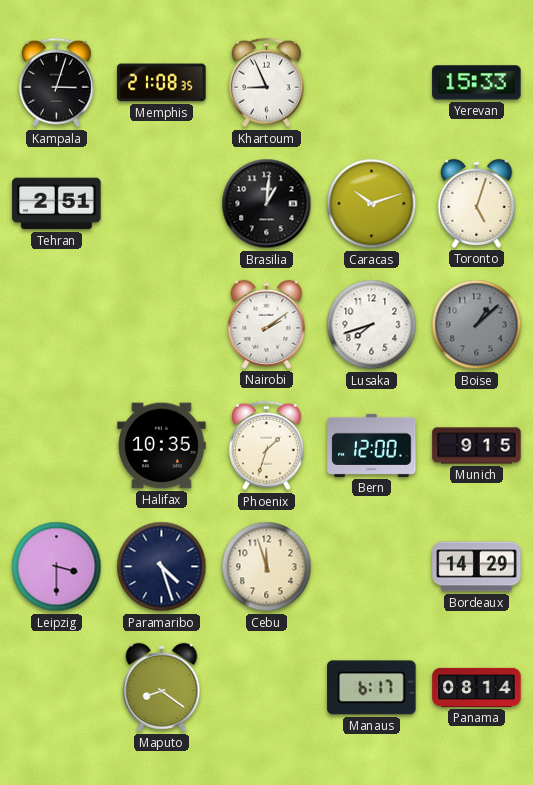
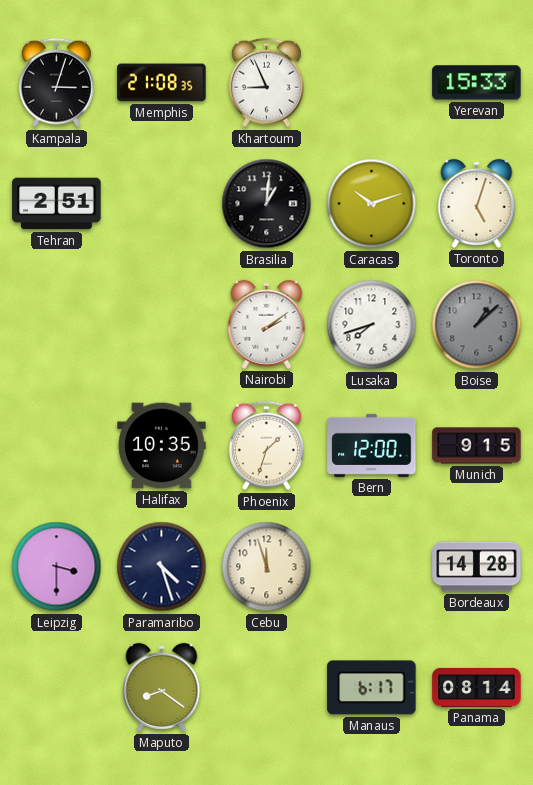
Bordeaux: 14:29 -> 14:28
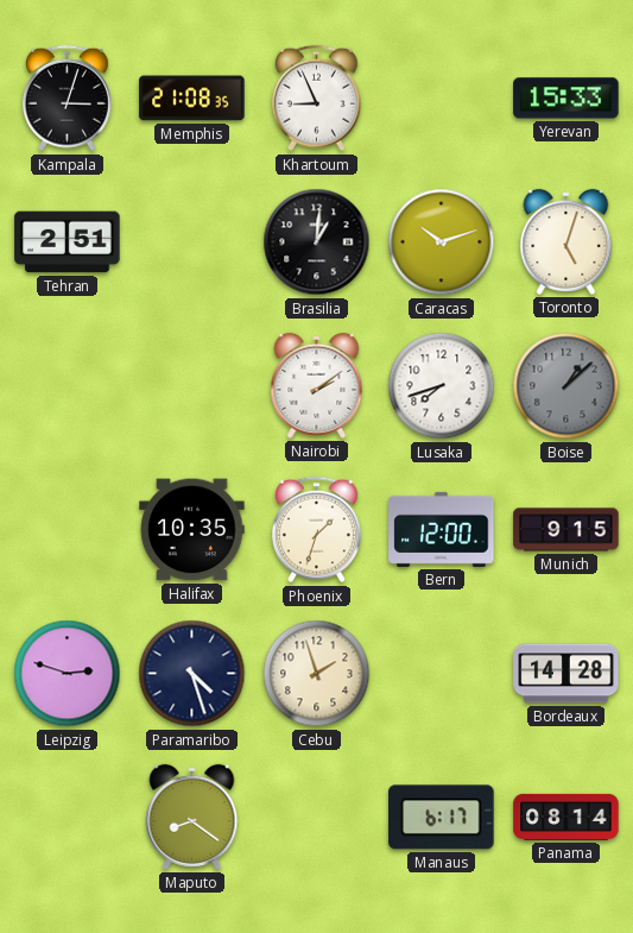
Leipzig: 3:30 -> 2:48
Cebu: 11:57 -> 1:57
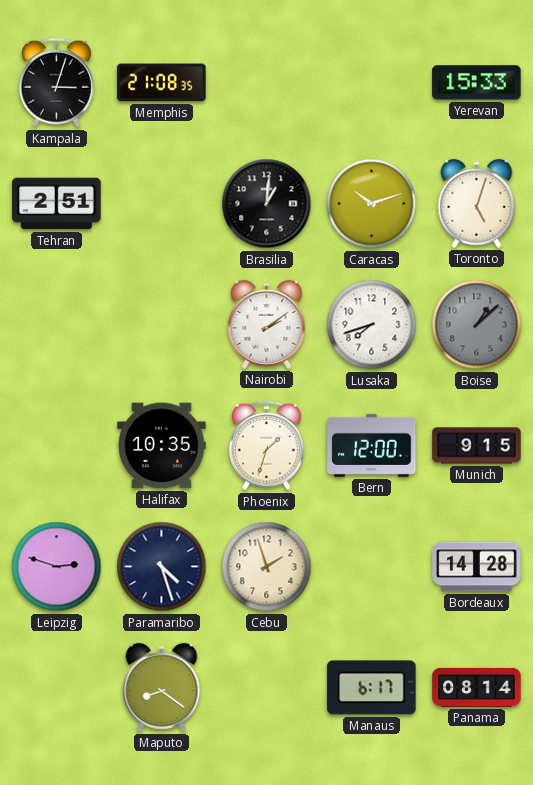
Khartoum: 8:56 -> none
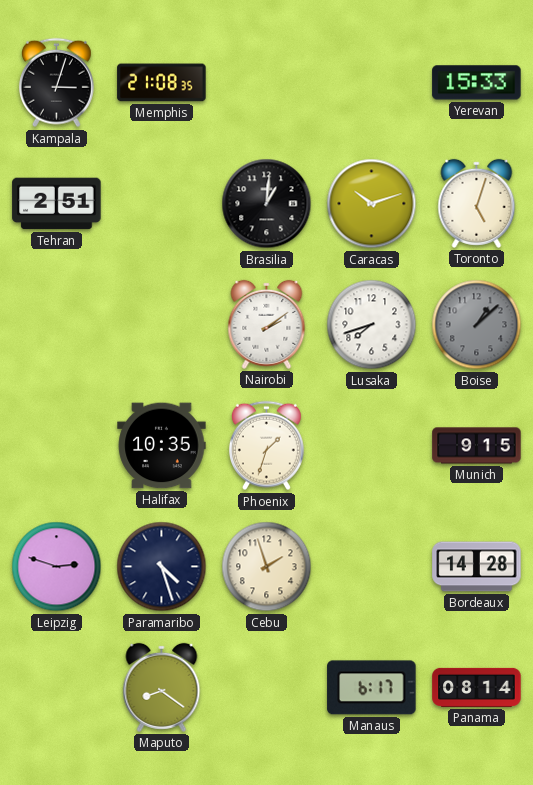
Bern: 12:00 -> none
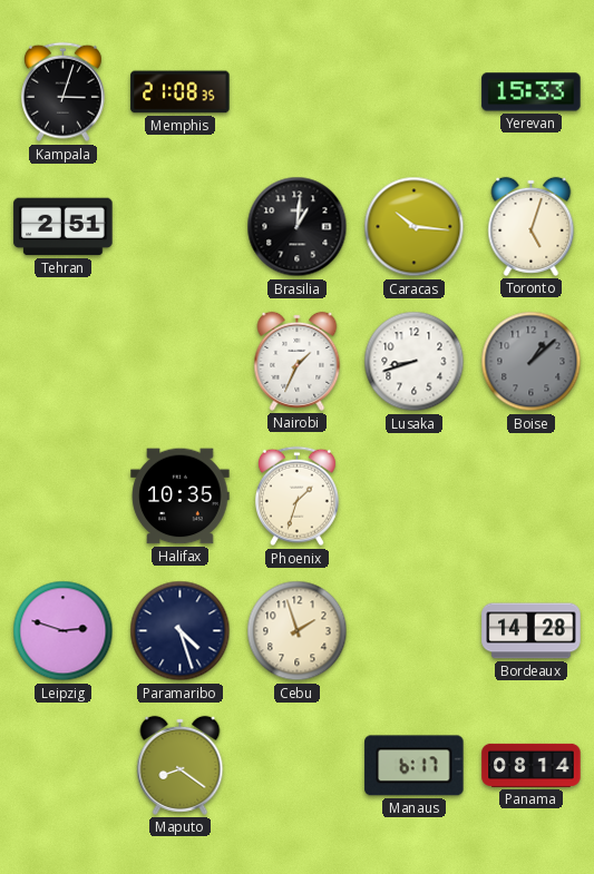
Caracas: 10:12 -> 10:16
Nairobi: 2:09 -> 1:34
Lusaka: 7:42 -> 8:42
Munich: 9:15 -> none
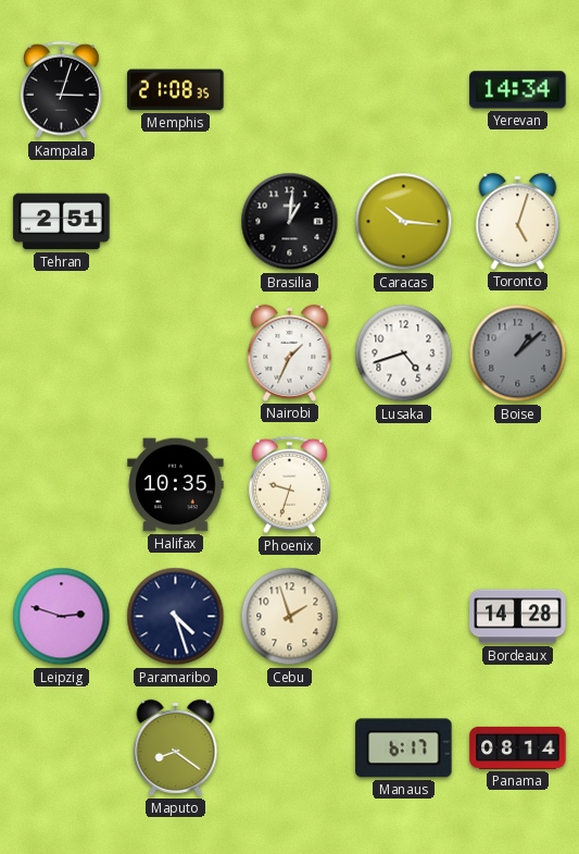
Yerevan: 15:33 -> 14:34
Lusaka: 8:42 -> 4:42
Phoenix: 1:33 -> 9:33
